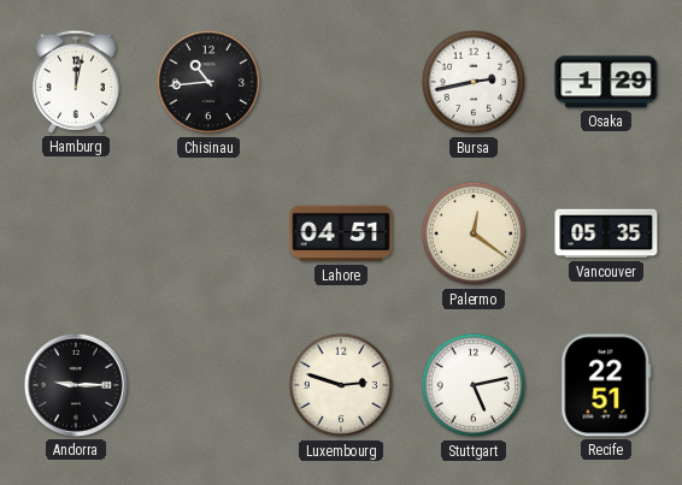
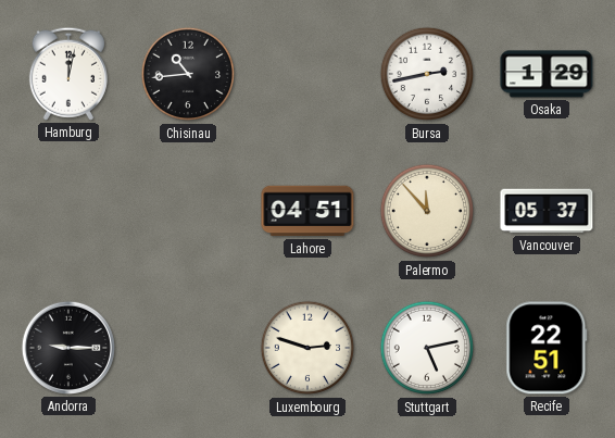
Palermo: 12:21 -> 11:53
Vancouver: 05:35 -> 05:37
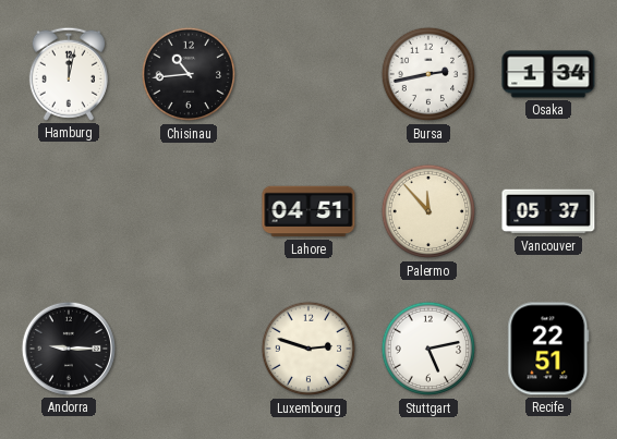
Osaka: 1:29 -> 1:34
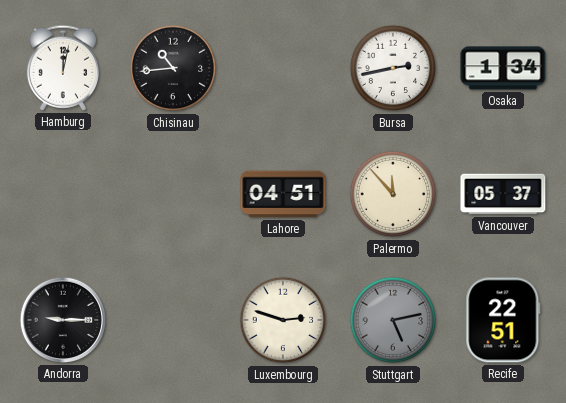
Stuttgart dial: white -> grey
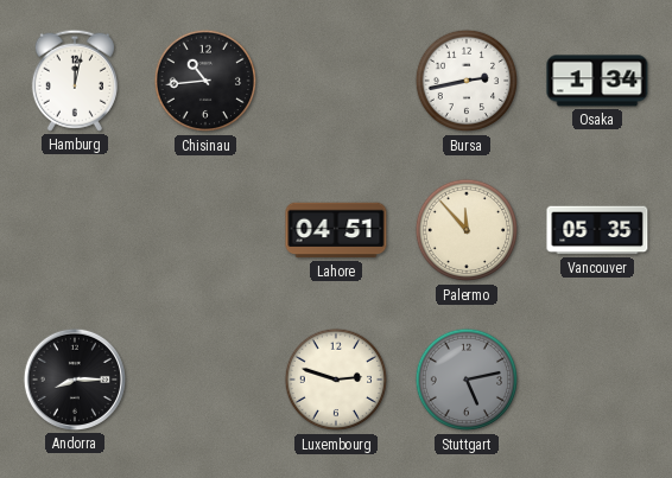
Vancouver: 05:37 -> 05:35
Andorra: 9:15 -> 8:15
Recife: 22:51 -> none
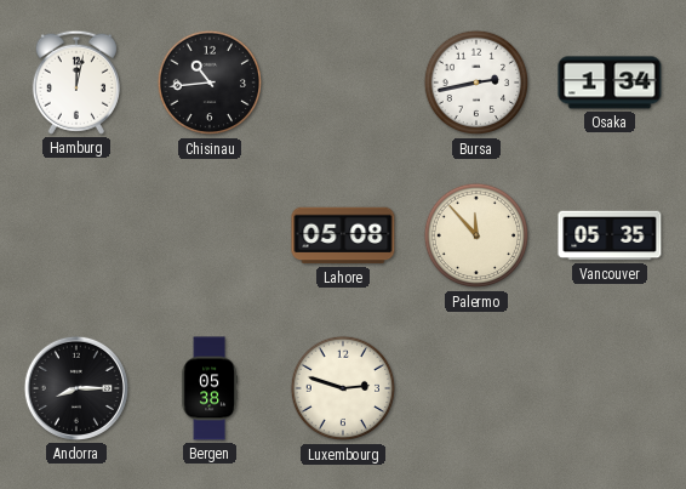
Lahore: 04:51 -> 05:08
Bergen: none -> 05:38
Stuttgart: 5:13 -> none
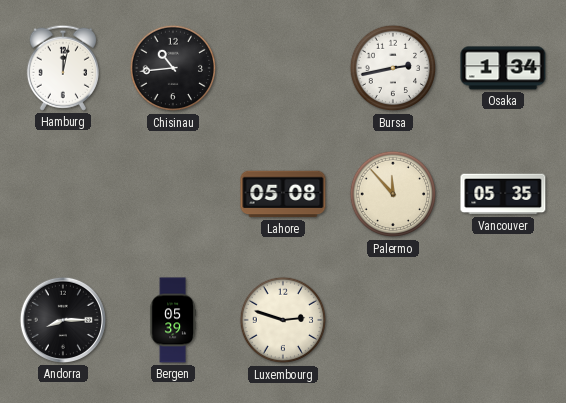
Bergen: 05:38 -> 05:39
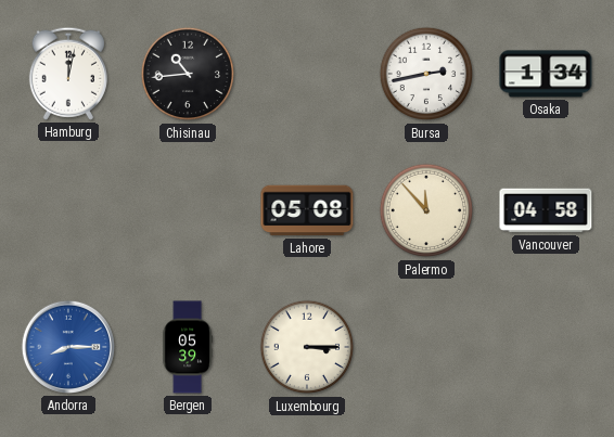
Vancouver: 05:35 -> 04:58
Andorra dial: black -> blue
Luxembourg: 2:48 -> 3:15
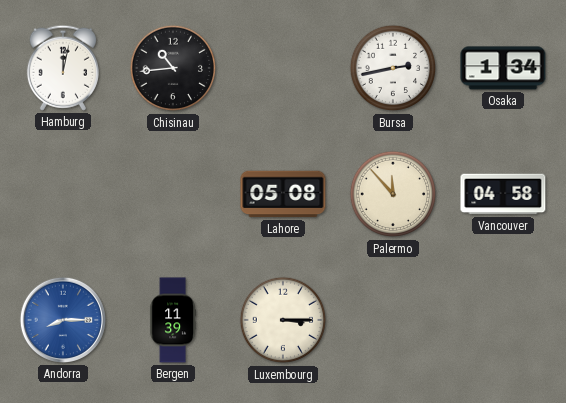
Bergen: 05:39 -> 11:39
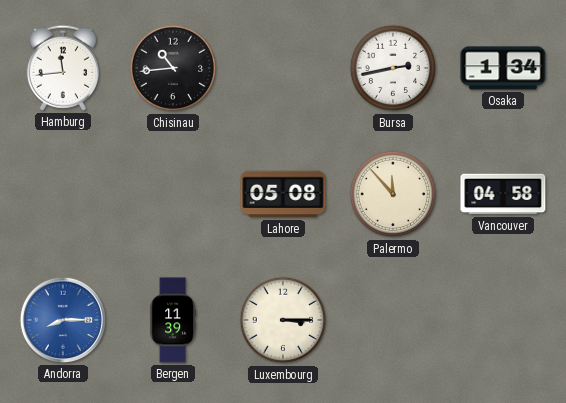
Hamburg: 12:02 -> 11:44
